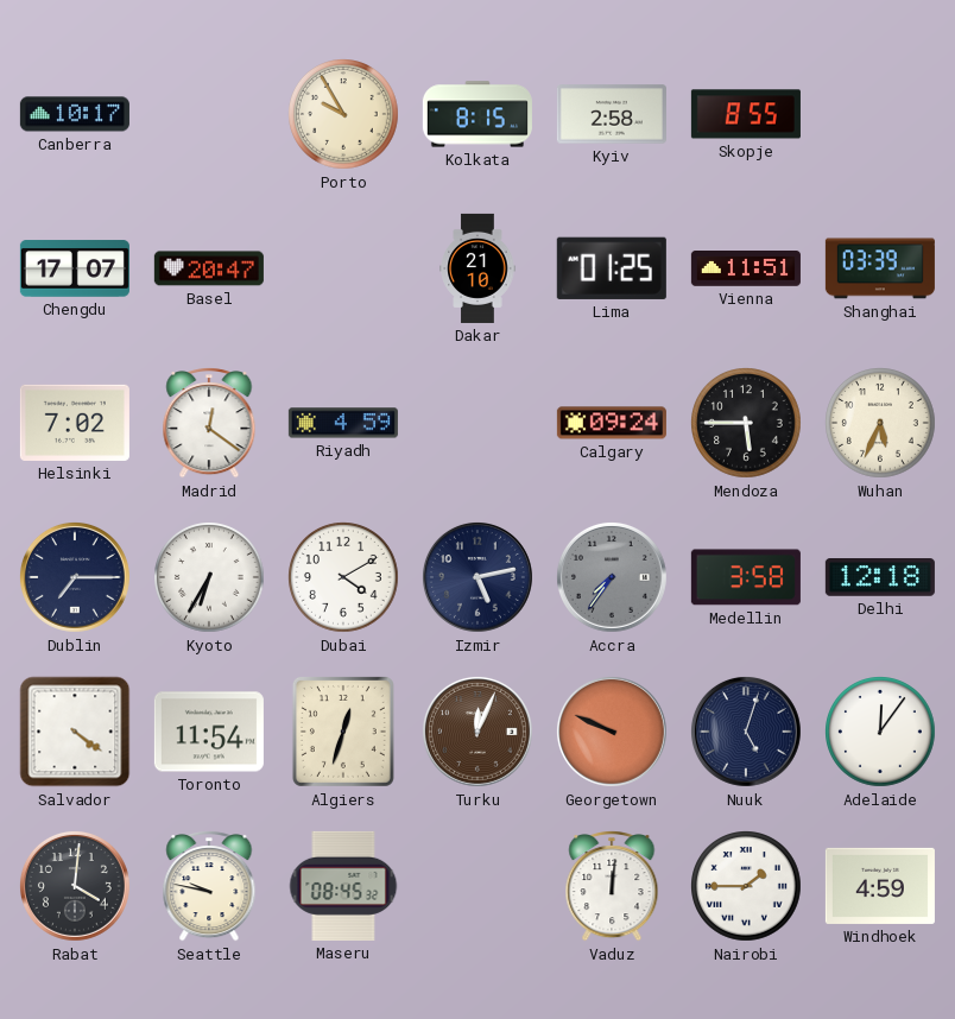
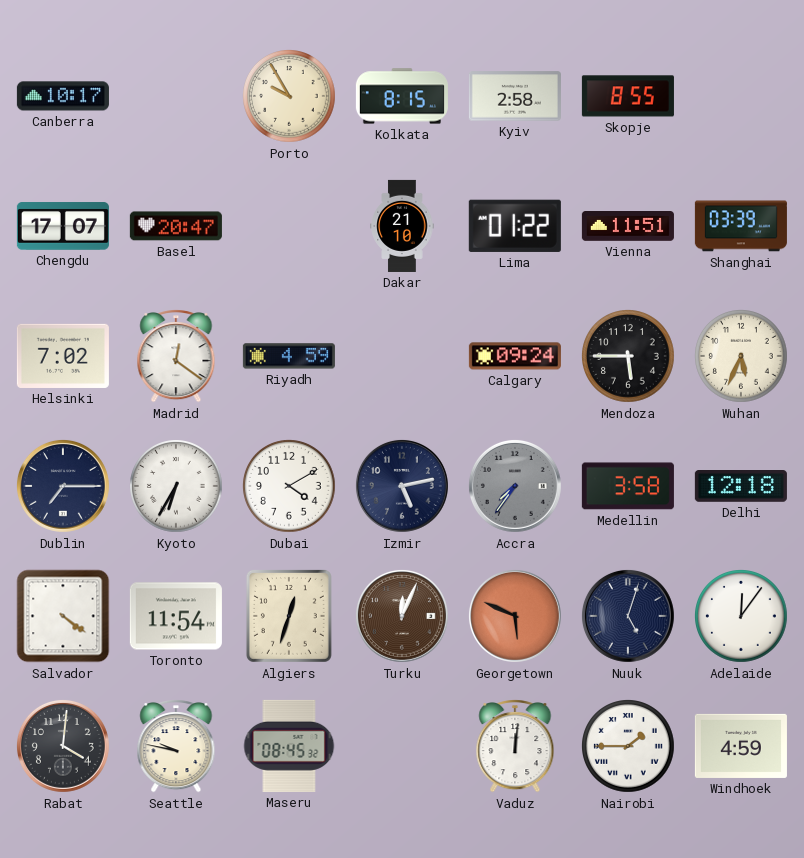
Lima: 01:25 -> 01:22
Georgetown: 9:49 -> 5:49
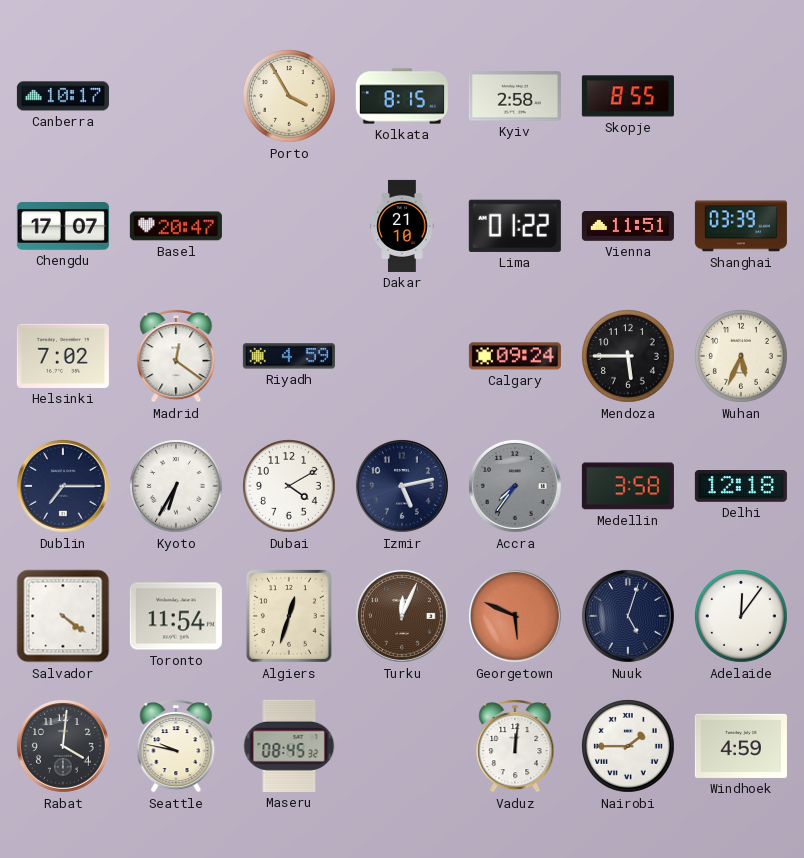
Porto: 9:55 -> 3:55
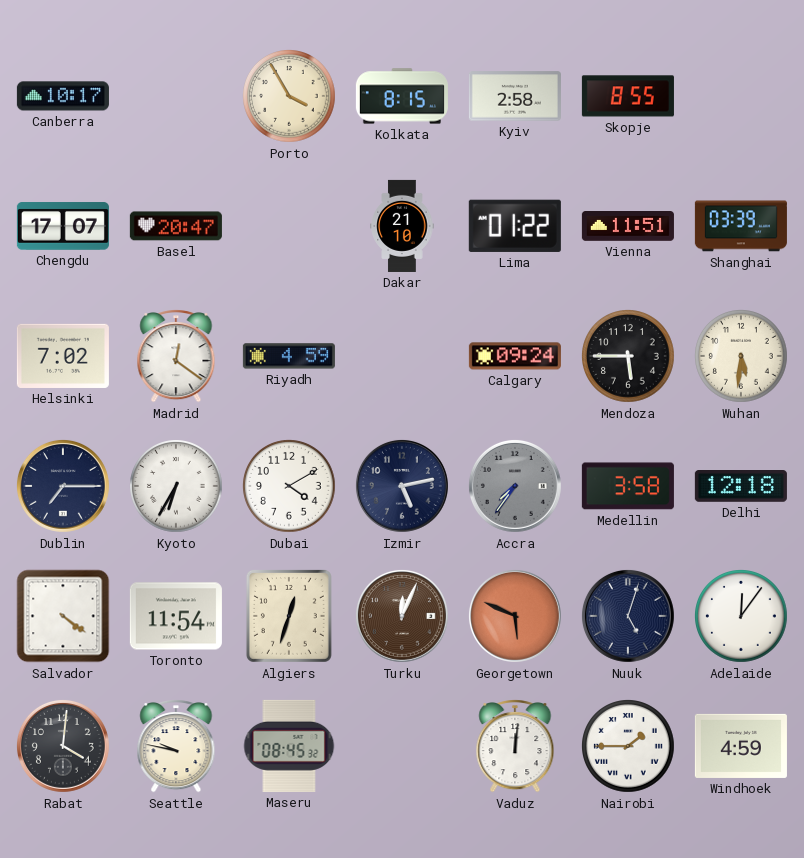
Wuhan: 5:34 -> 5:31
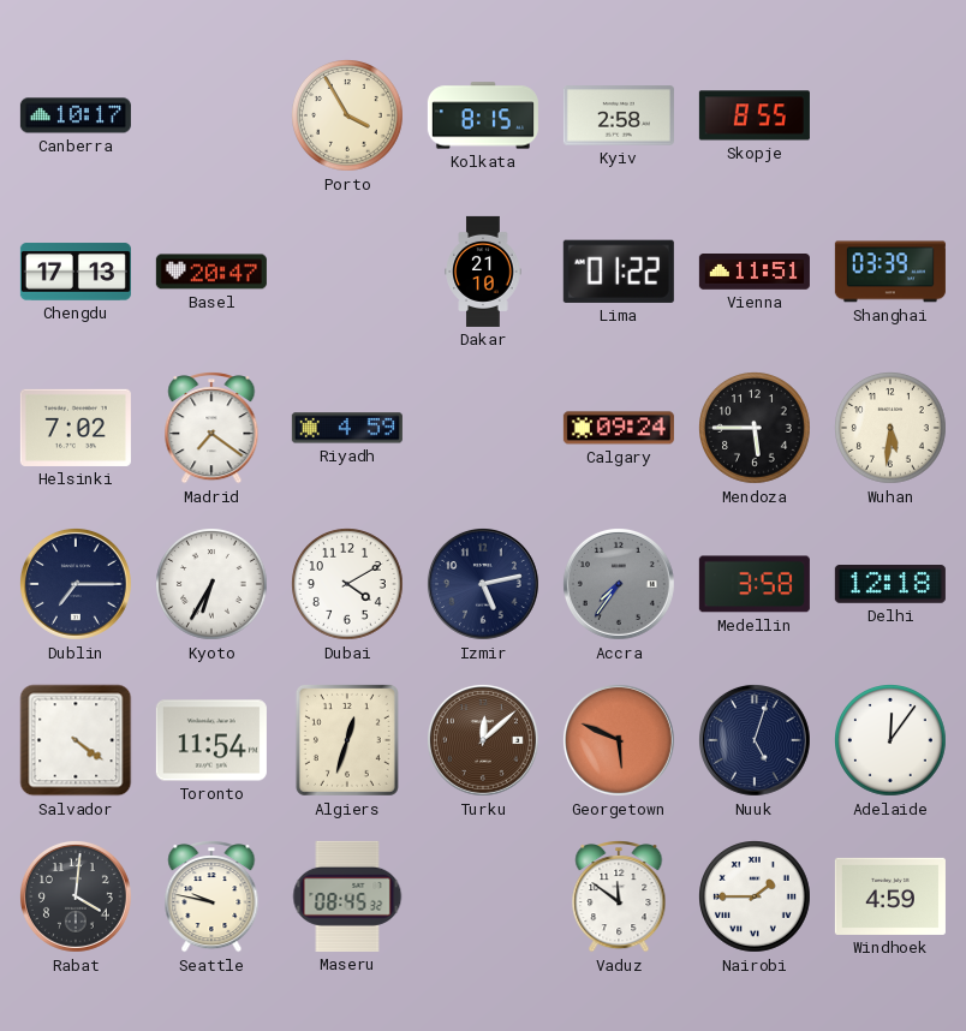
Chengdu: 17:07 -> 17:13
Madrid: 12:21 -> 7:21
Turku: 12:04 -> 12:08
Vaduz: 12:01 -> 11:51
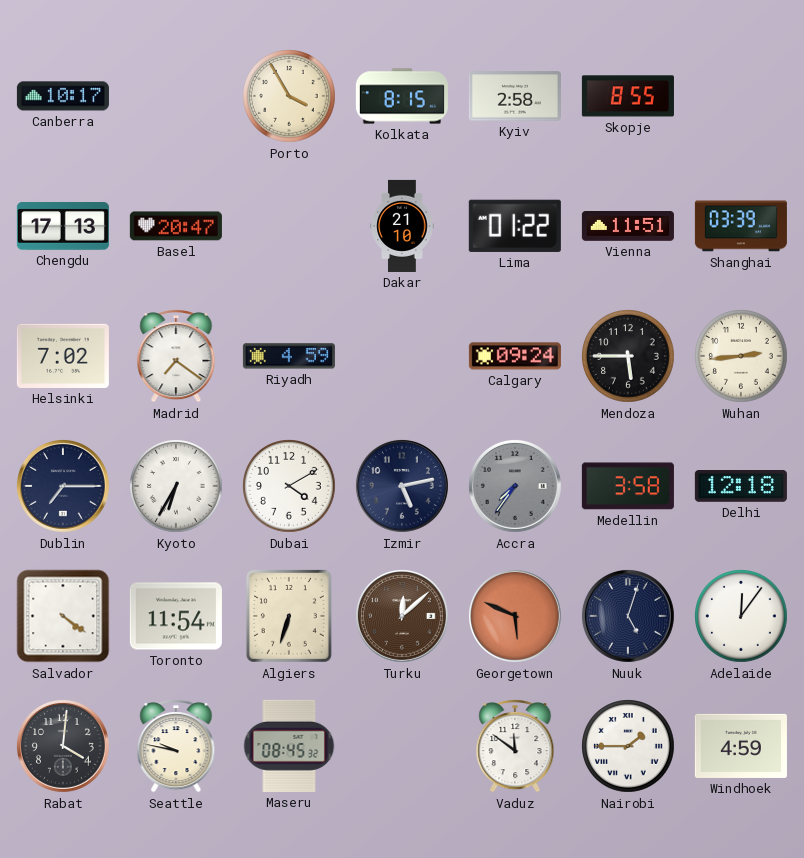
Wuhan: 5:31 -> 2:44
Algiers: 12:33 -> 6:33
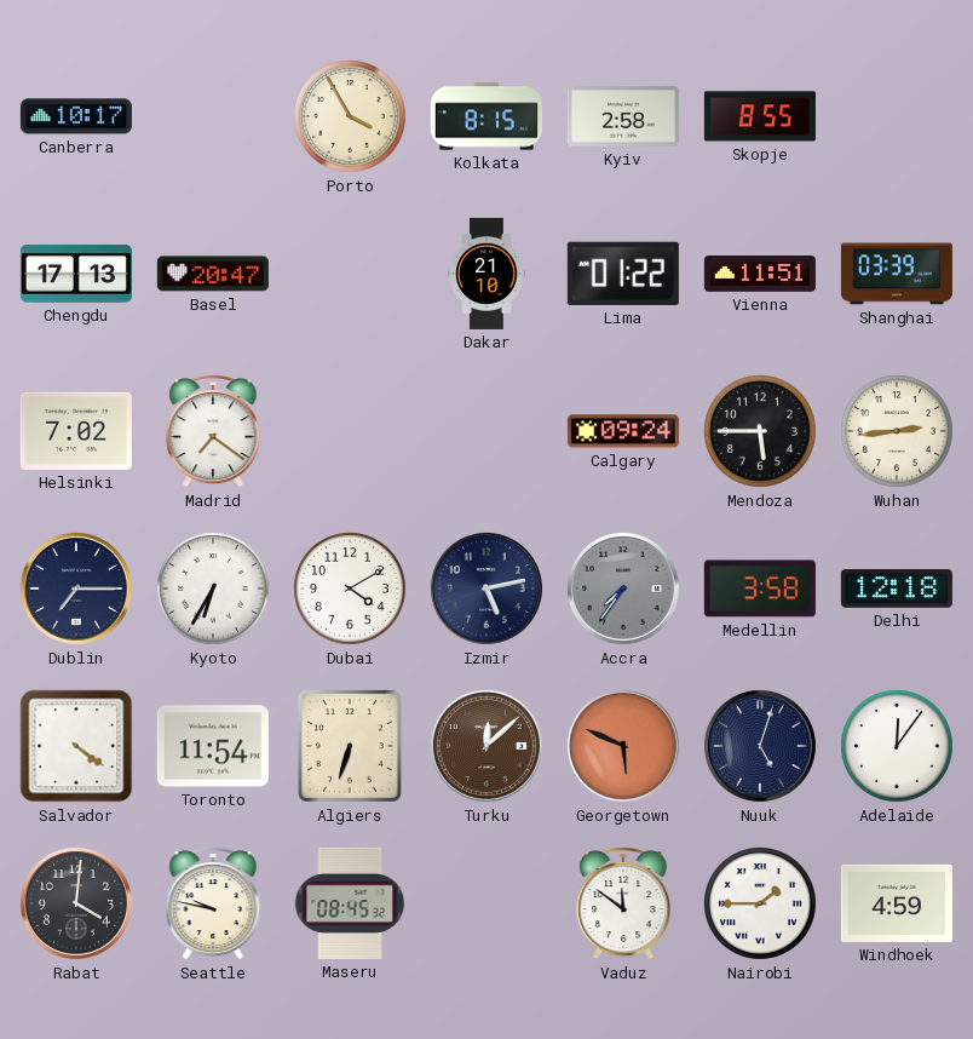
Riyadh: 4:59 -> none
